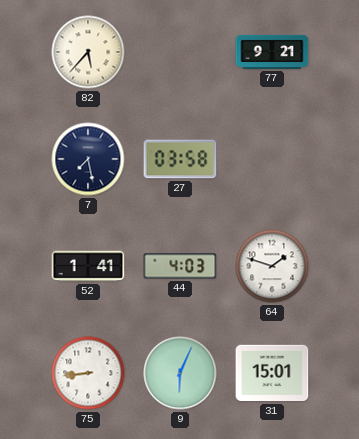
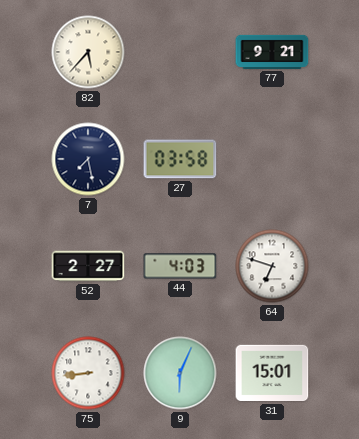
52: 1:41 -> 2:27
64: 1:48 -> 6:48
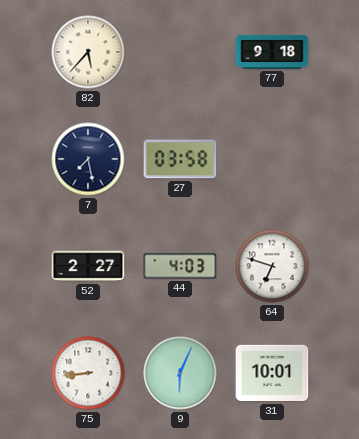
77: 9:21 -> 9:18
31: 15:01 -> 10:01
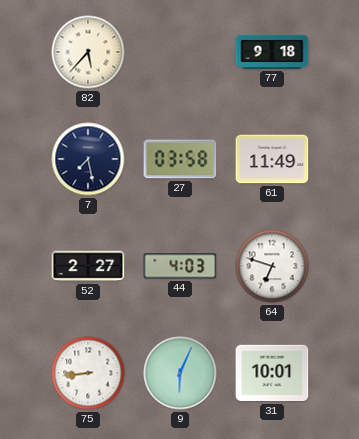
61: none -> 11:49
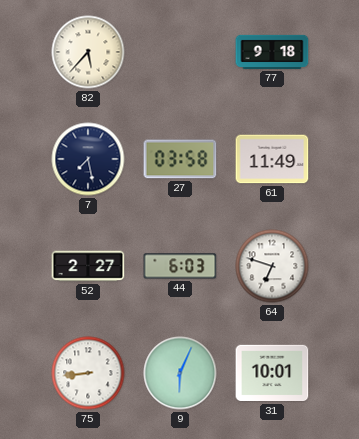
44: 4:03 -> 6:03
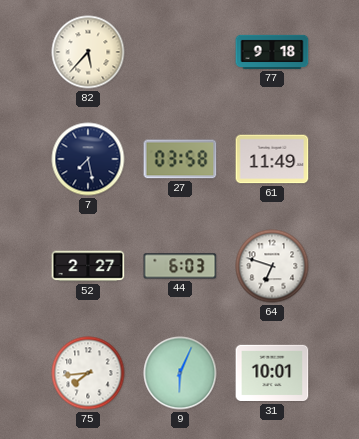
75: 8:44 -> 7:44
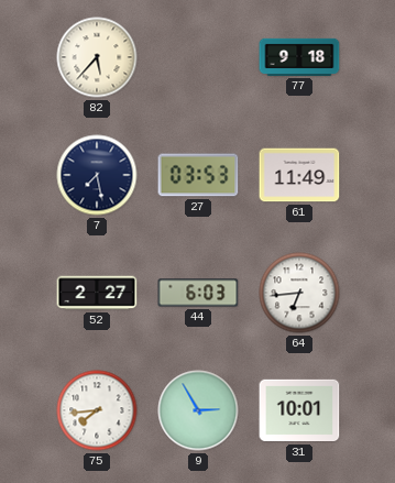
27: 03:58 -> 03:53
64: 6:48 -> 6:44
9: 6:04 -> 2:55
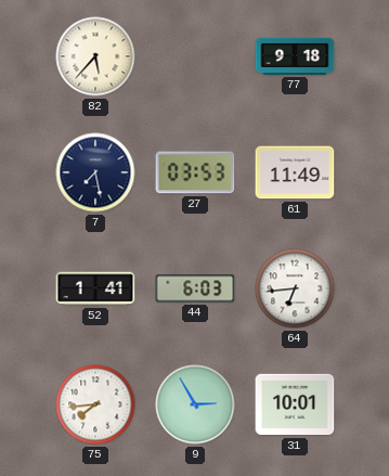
52: 2:27 -> 1:41
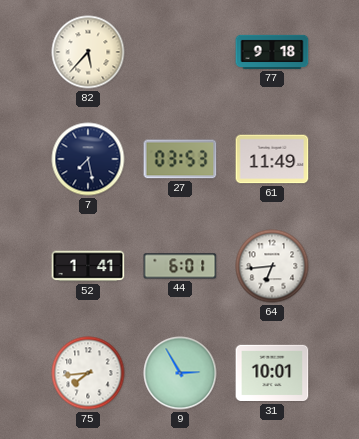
44: 6:03 -> 6:01
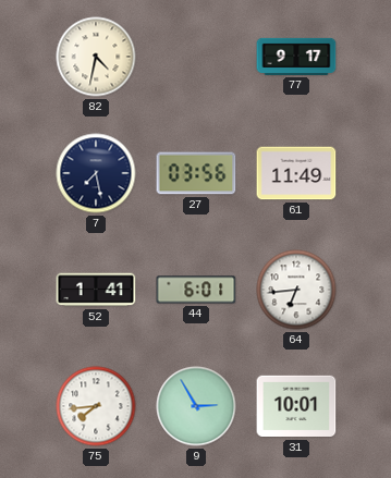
82: 5:37 -> 4:32
77: 9:18 -> 9:17
27: 03:53 -> 03:56
